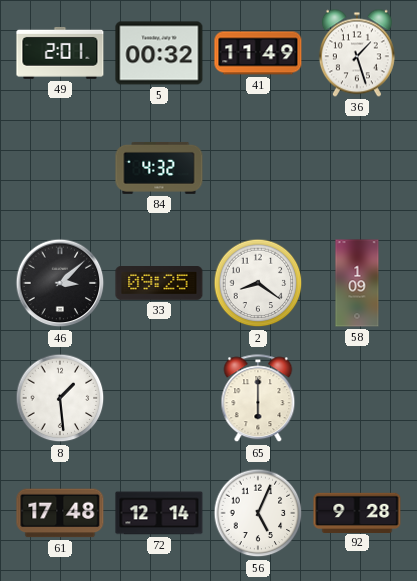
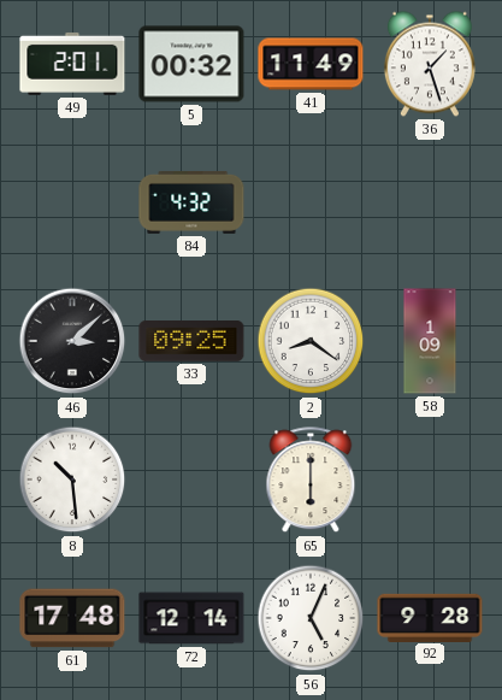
8: 1:29 -> 10:29
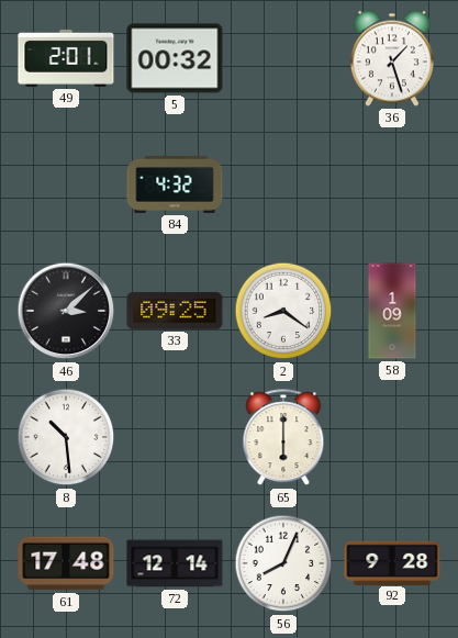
41: 11:49 -> none
56: 5:04 -> 8:04
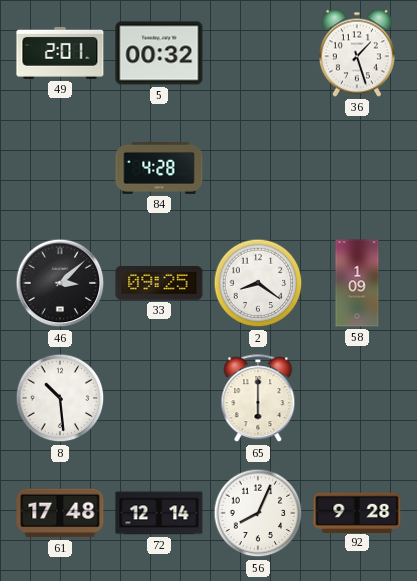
84: 4:32 -> 4:28
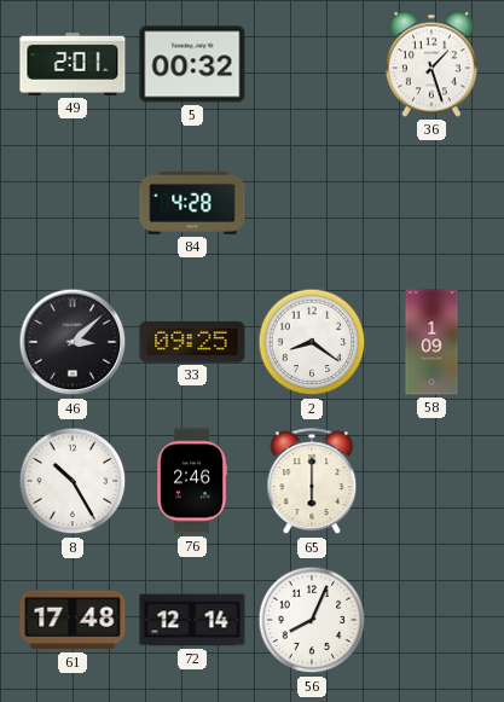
8: 10:29 -> 10:25
76: none -> 2:46
92: 9:28 -> none
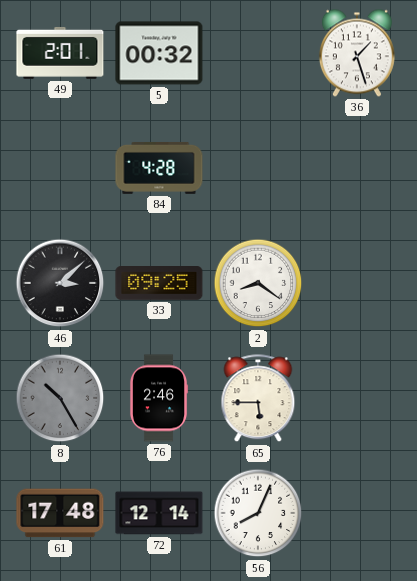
58: 1:09 -> none
8 dial: white -> grey
65: 6:00 -> 5:45
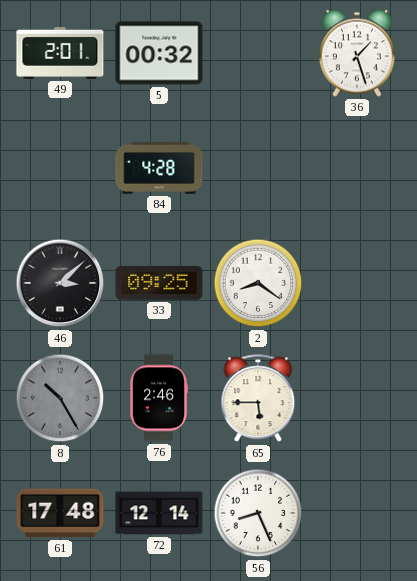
56: 8:04 -> 8:26
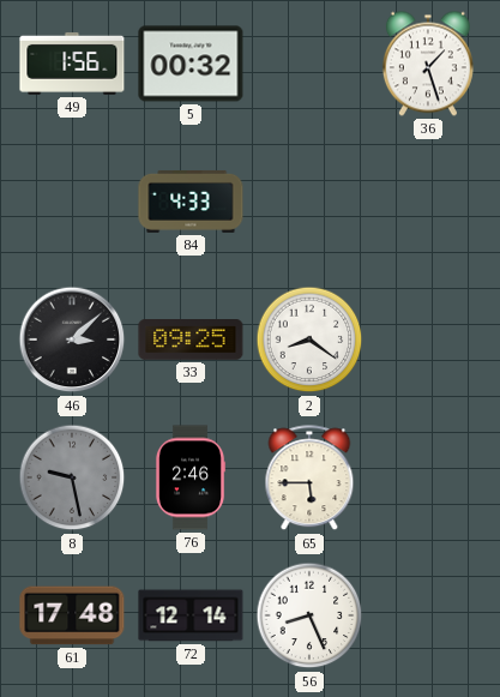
49: 2:01 -> 1:56
84: 4:28 -> 4:33
8: 10:25 -> 9:28
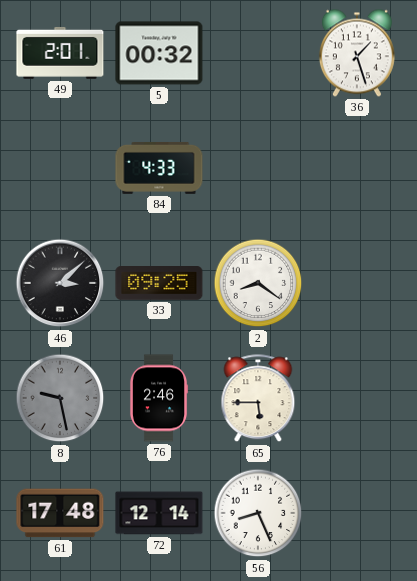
49: 1:56 -> 2:01
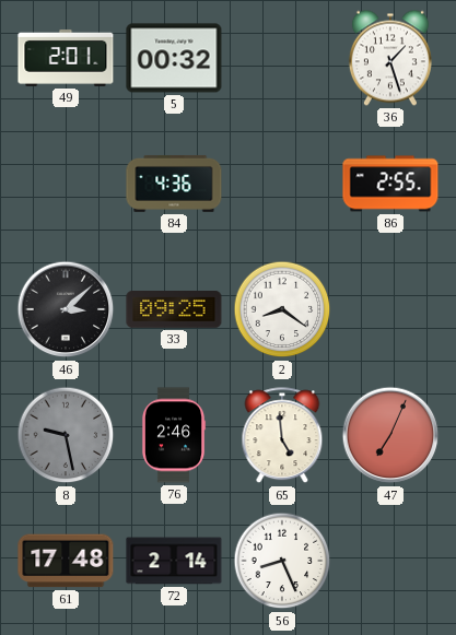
84: 4:33 -> 4:36
86: none -> 2:55
65: 5:45 -> 4:59
47: none -> 7:04
72: 12:14 -> 2:14
